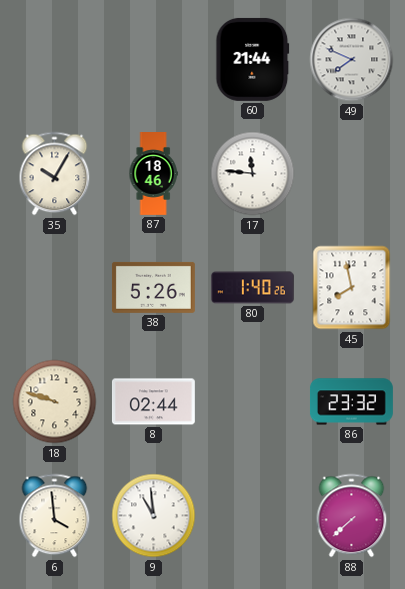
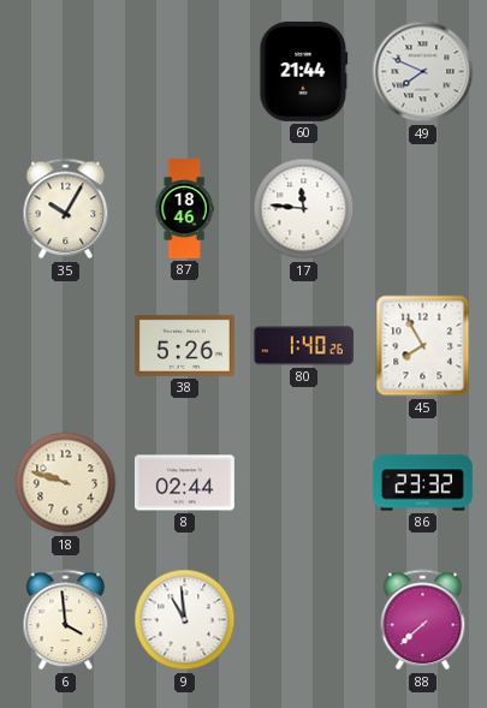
45: 7:58 -> 7:55
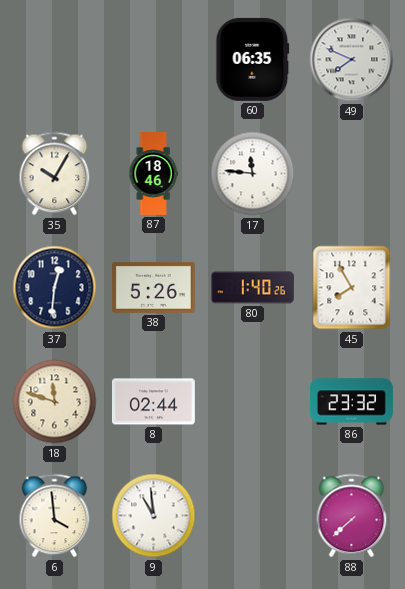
60: 21:44 -> 06:35
37: none -> 12:31
18: 9:48 -> 11:48
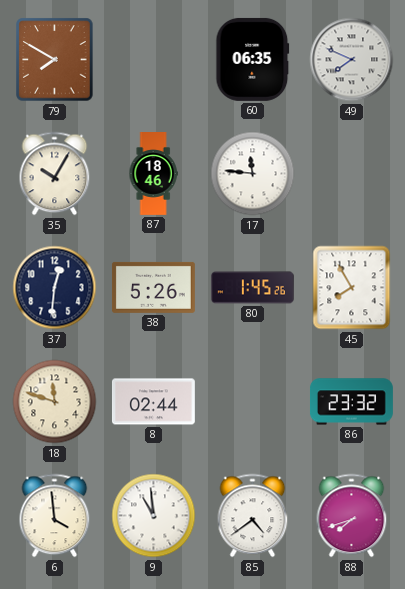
79: none -> 7:50
80: 1:40 -> 1:45
85: none -> 4:39
88: 7:38 -> 7:42
